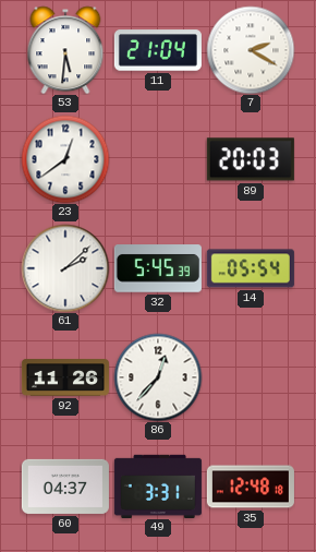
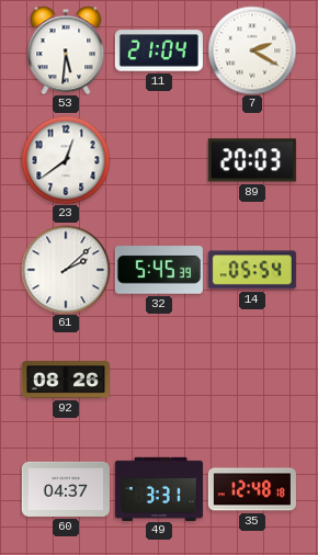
92: 11:26 -> 08:26
86: 12:37 -> none
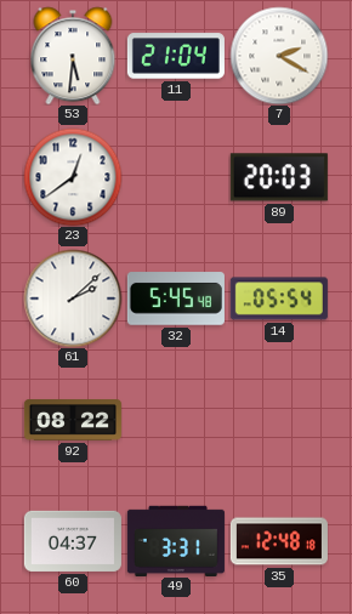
32: 5:45:39 -> 5:45:48
92: 08:26 -> 08:22
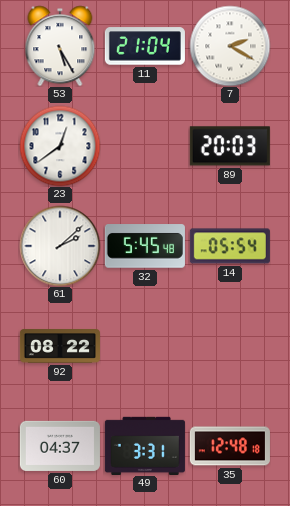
53: 5:31 -> 5:25
